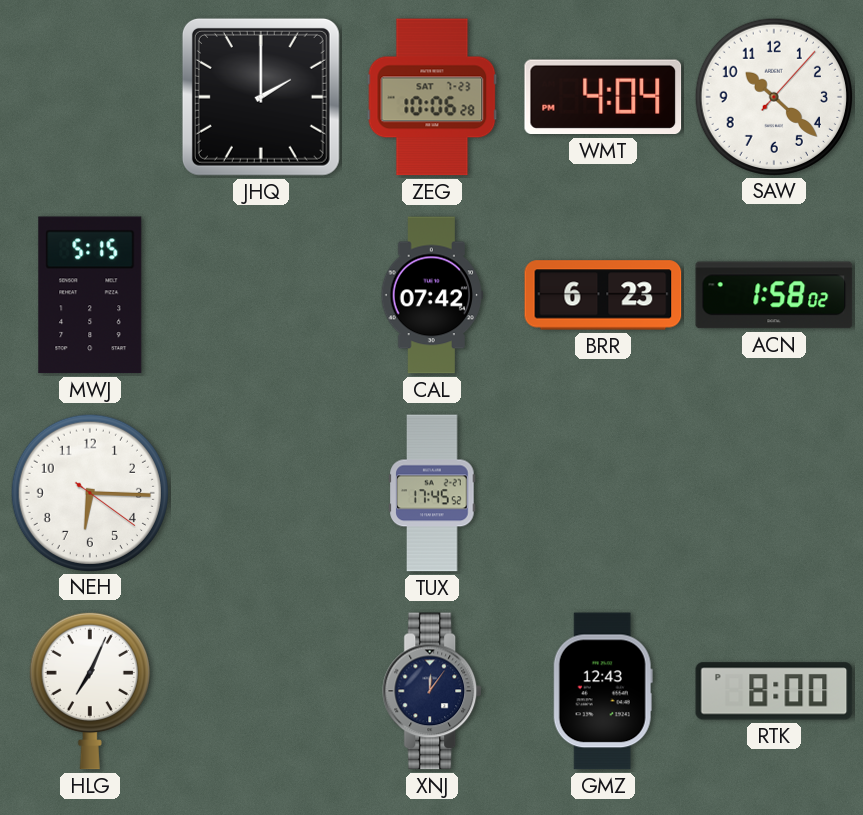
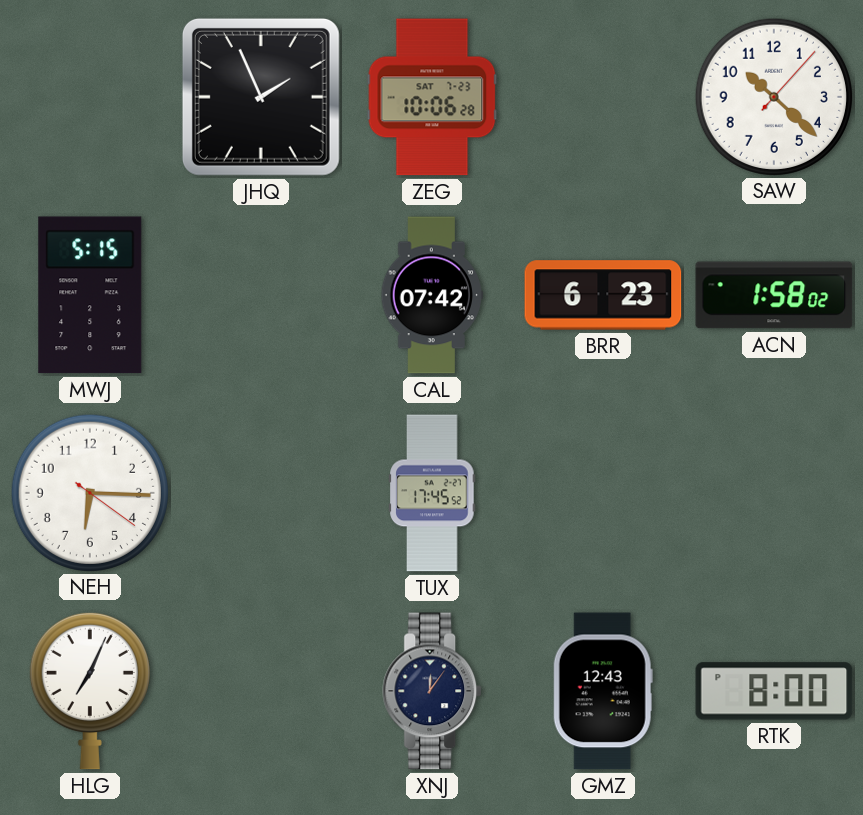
JHQ: 2:00 -> 1:56
WMT: 4:04 -> none
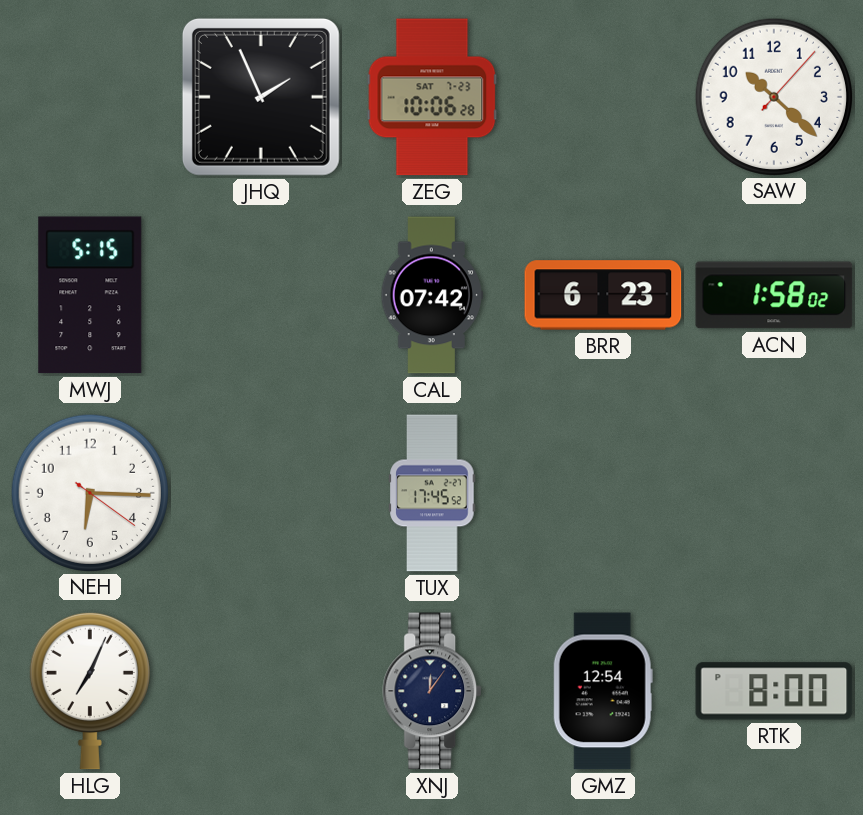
GMZ: 12:43 -> 12:54
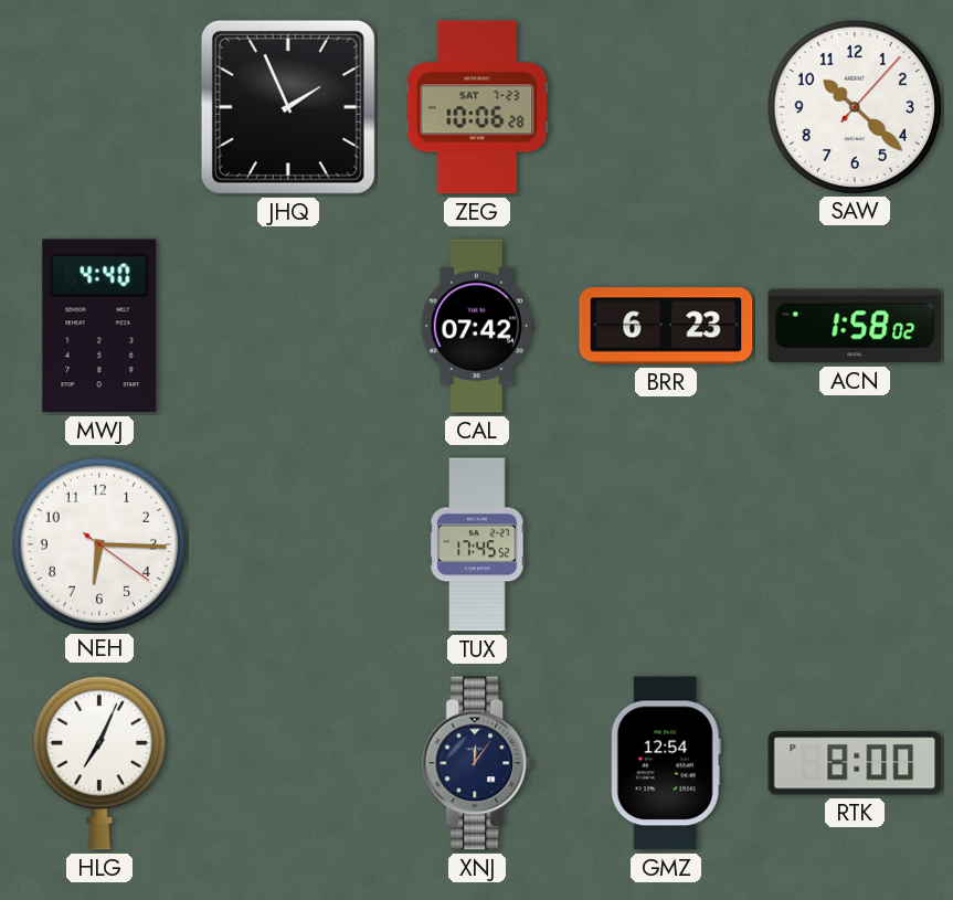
MWJ: 5:15 -> 4:40
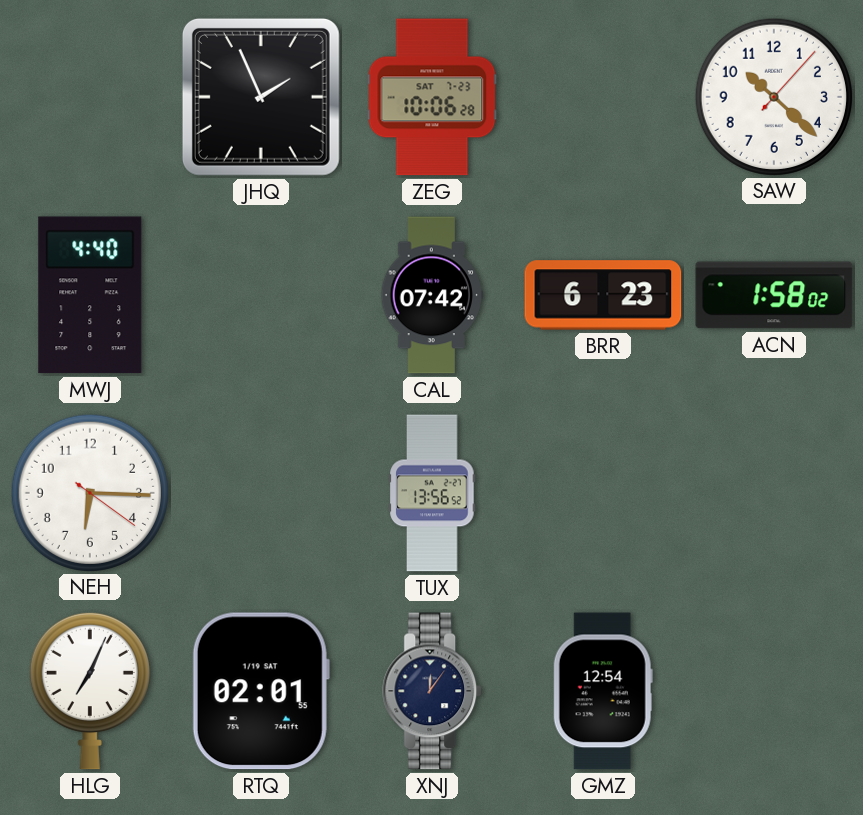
TUX: 17:45 -> 13:56
RTQ: none -> 02:01
RTK: 8:00 -> none
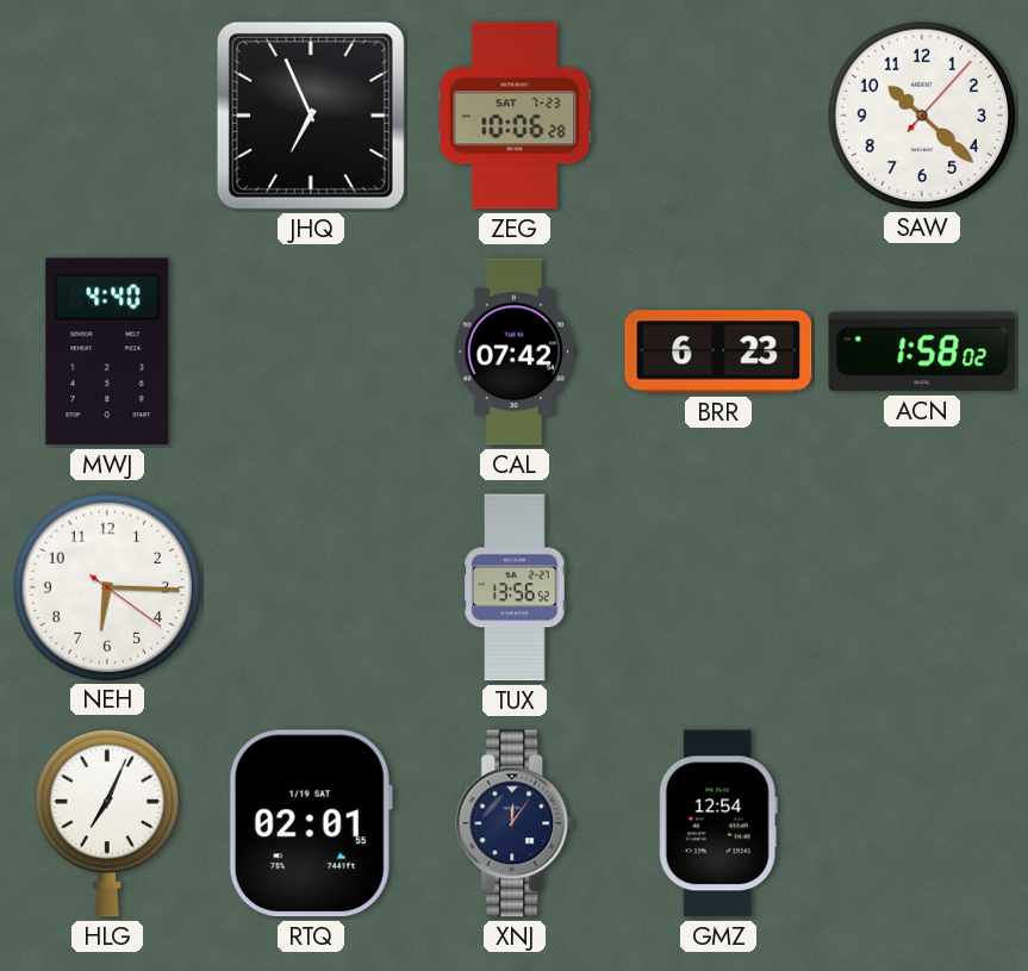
JHQ: 1:56 -> 6:56
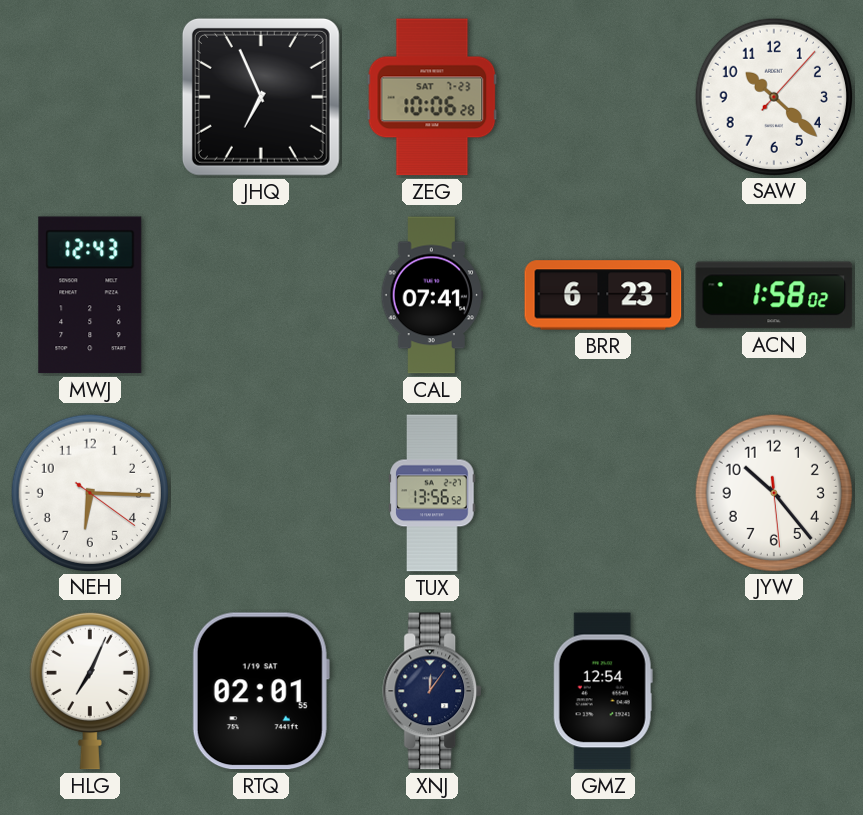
MWJ: 4:40 -> 12:43
CAL: 07:42 -> 07:41
JYW: none -> 10:23
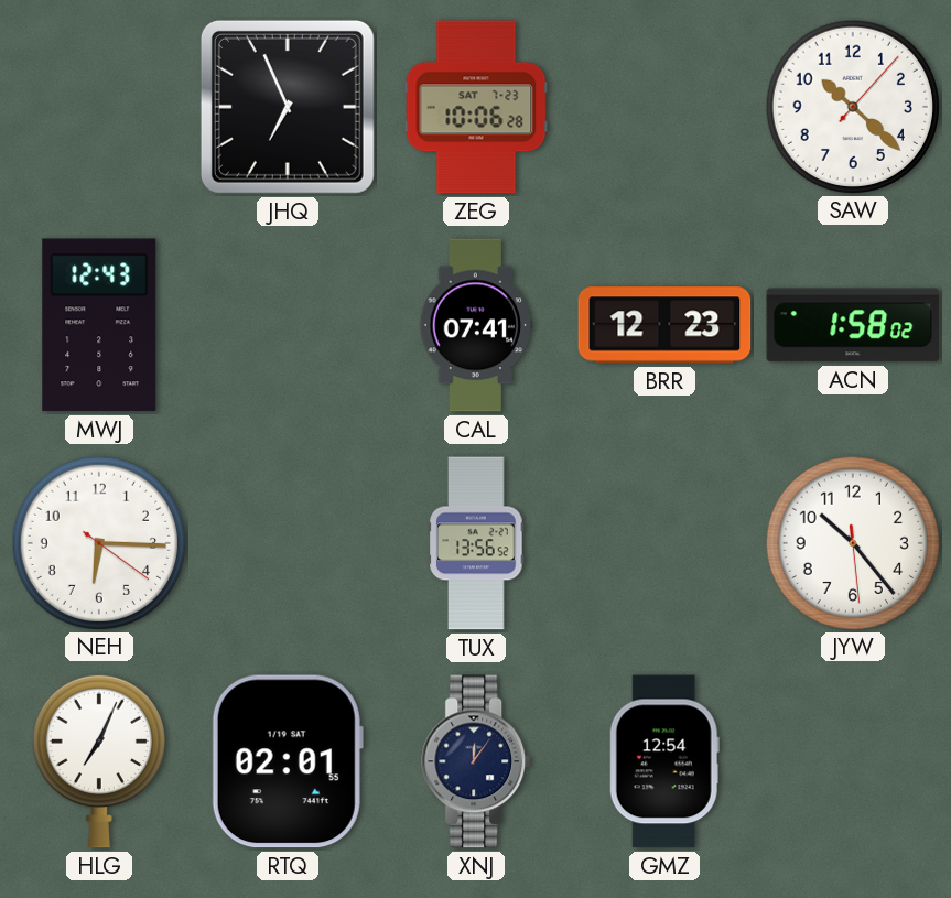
BRR: 6:23 -> 12:23
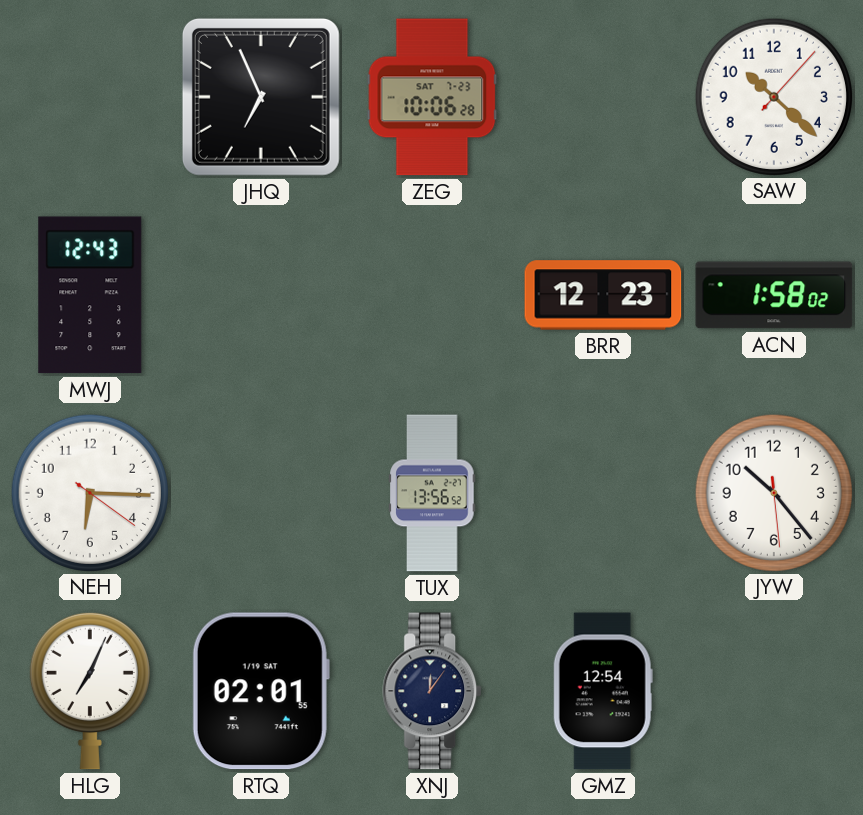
CAL: 07:41 -> none
